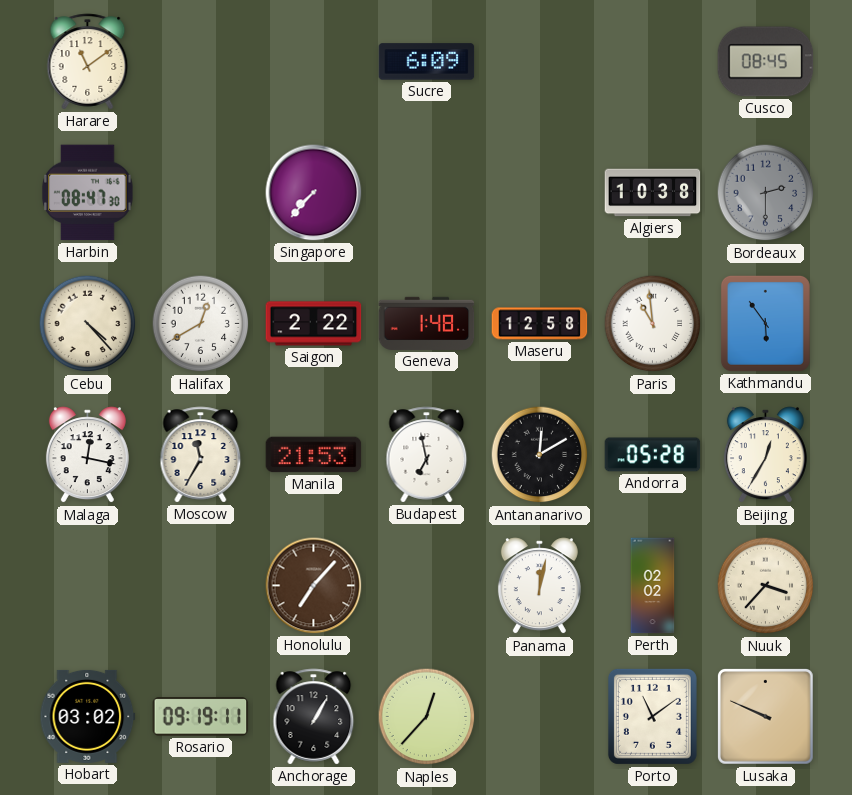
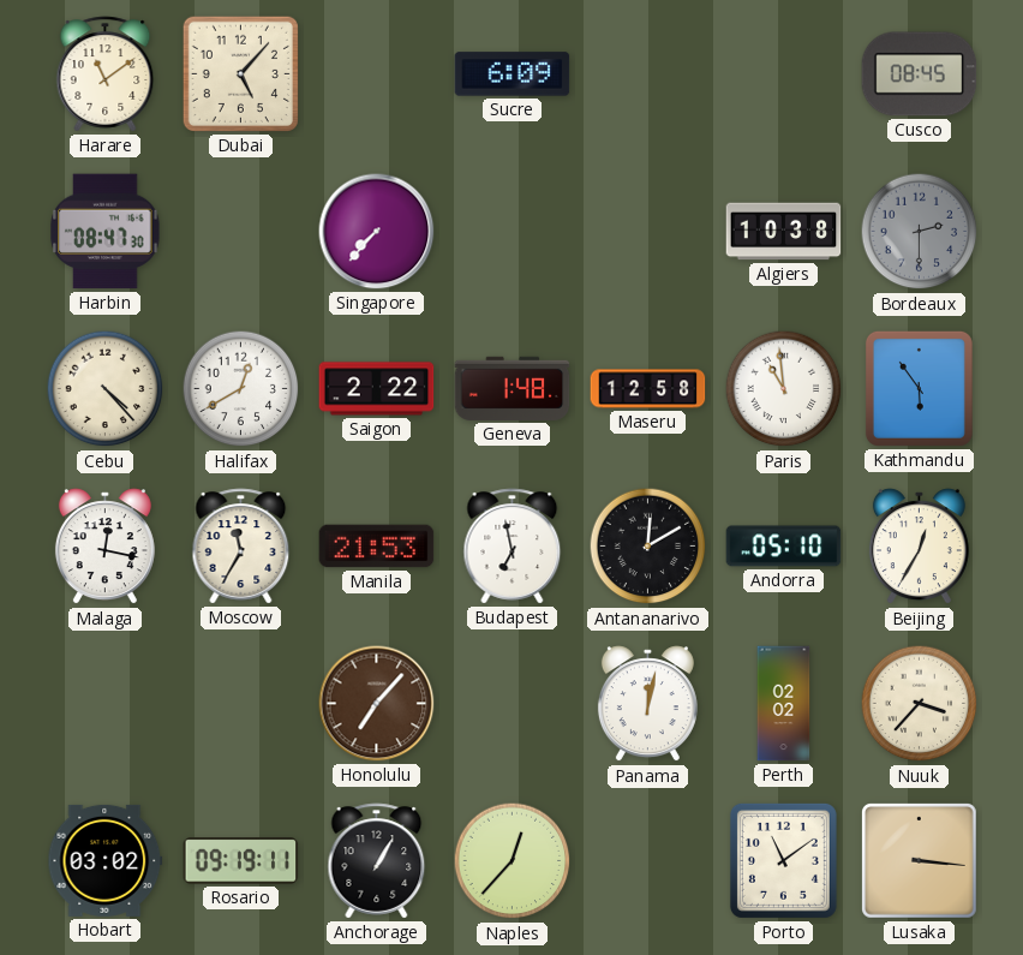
Dubai: none -> 5:07
Andorra: 05:28 -> 05:10
Lusaka: 9:49 -> 3:16
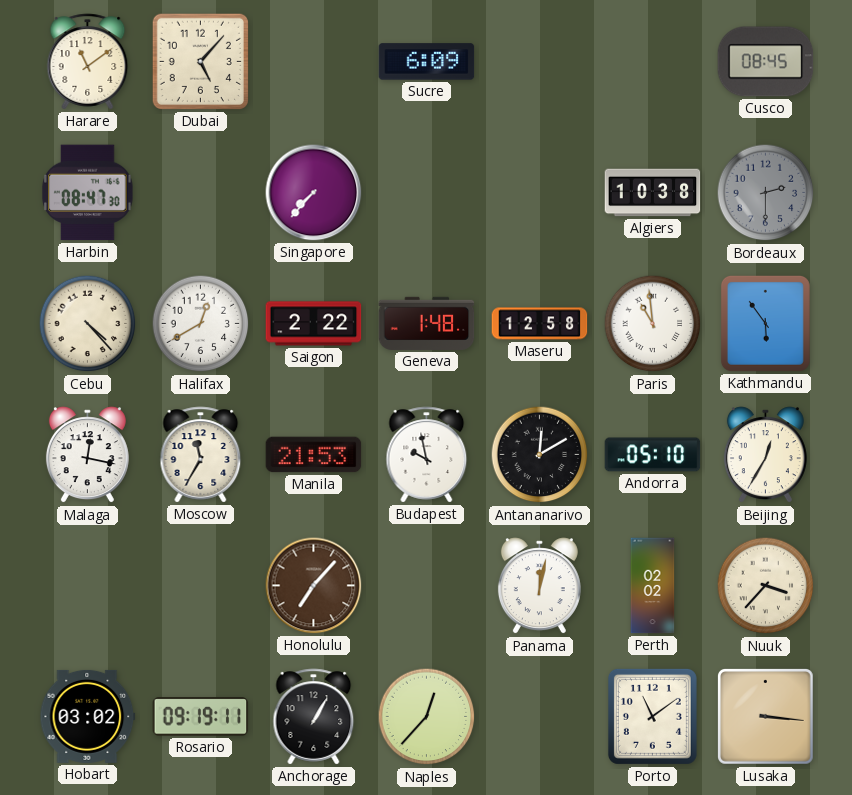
Budapest: 6:58 -> 9:58
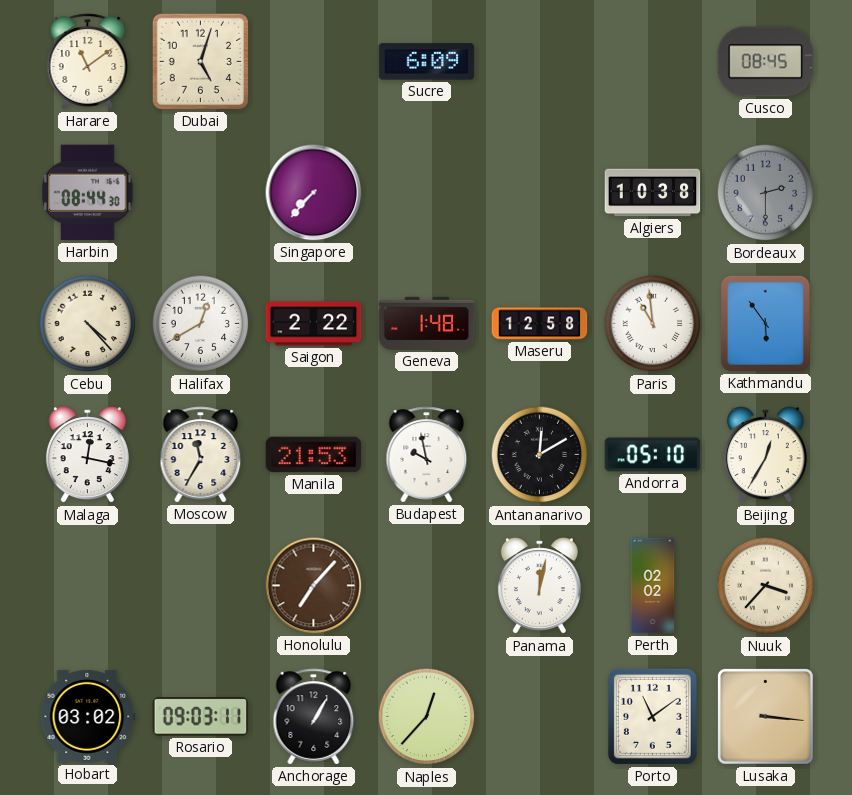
Dubai: 5:07 -> 5:03
Harbin: 08:47 -> 08:44
Rosario: 09:19 -> 09:03
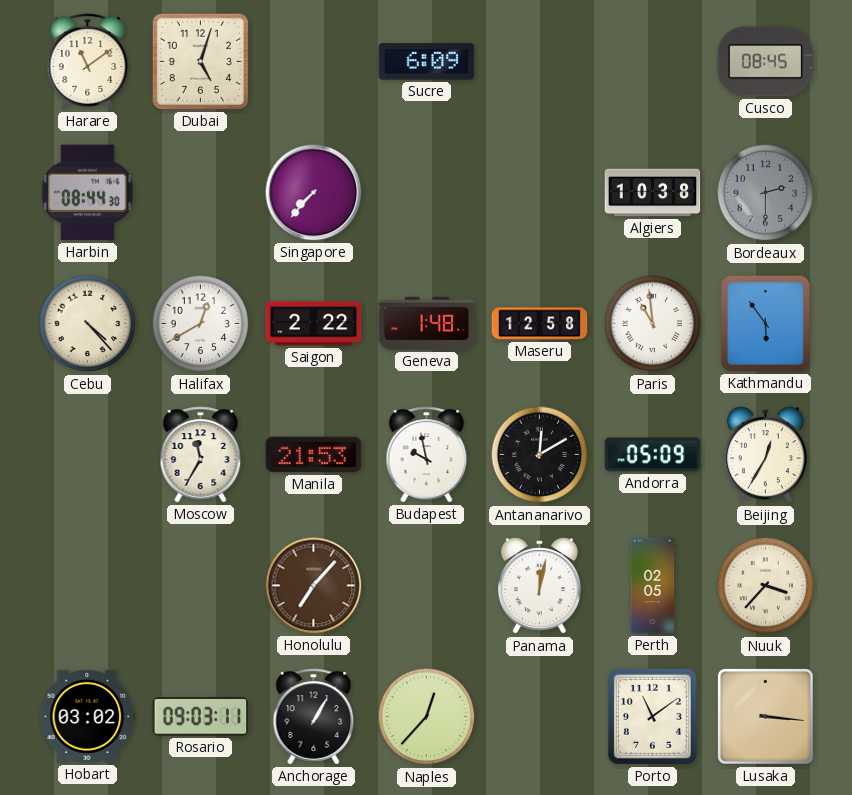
Malaga: 12:17 -> none
Andorra: 05:10 -> 05:09
Perth: 02:02 -> 02:05
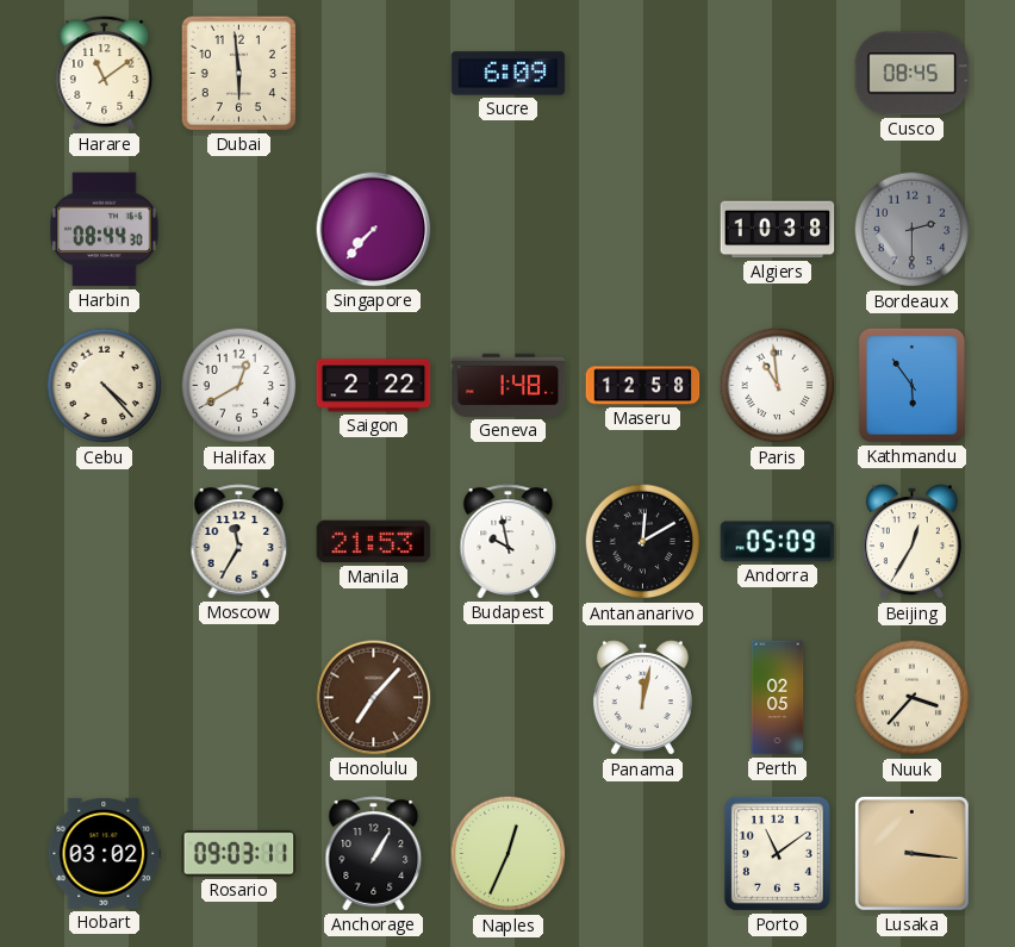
Dubai: 5:03 -> 5:59
Naples: 12:37 -> 12:34
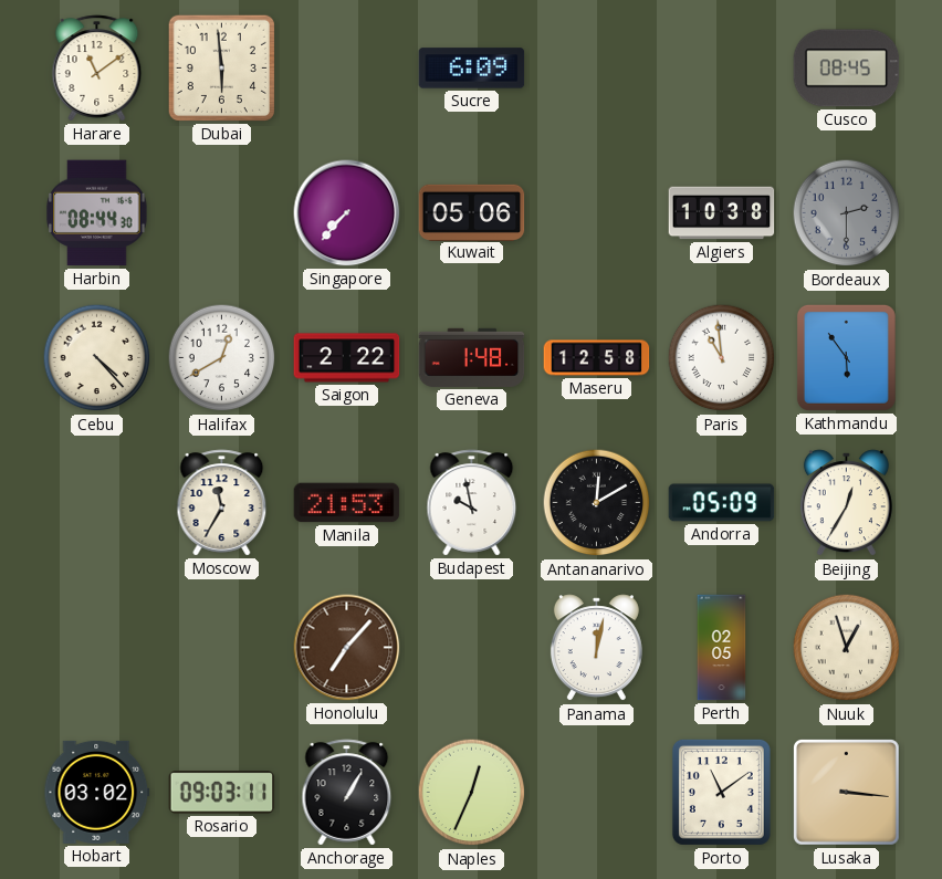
Kuwait: none -> 05:06
Nuuk: 3:37 -> 12:57
